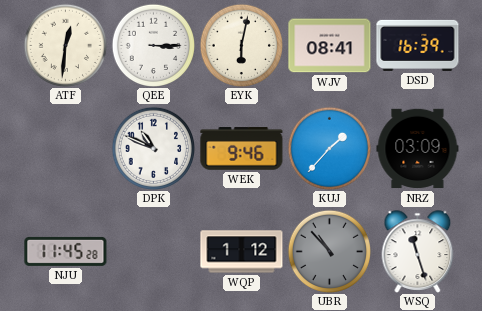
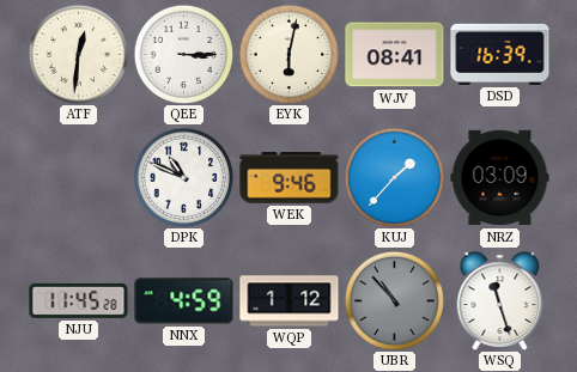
NNX: none -> 4:59
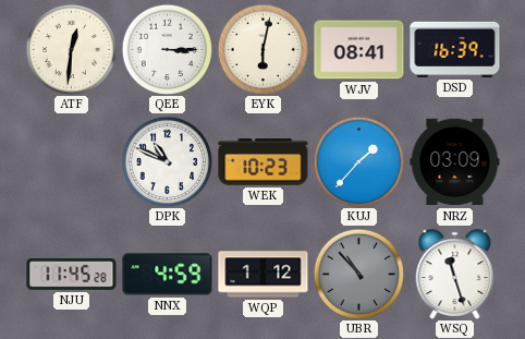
WEK: 9:46 -> 10:23
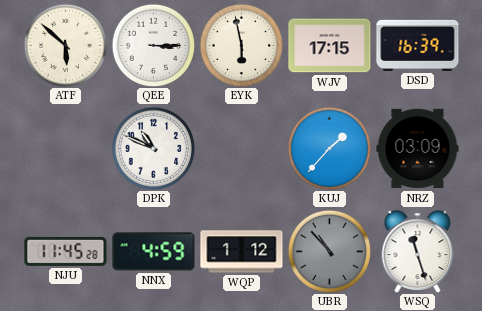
ATF: 12:31 -> 5:52
EYK: 6:02 -> 5:58
WJV: 08:41 -> 17:15
WEK: 10:23 -> none
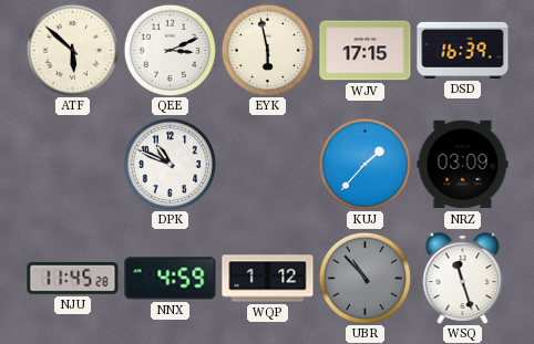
QEE: 3:15 -> 3:11
